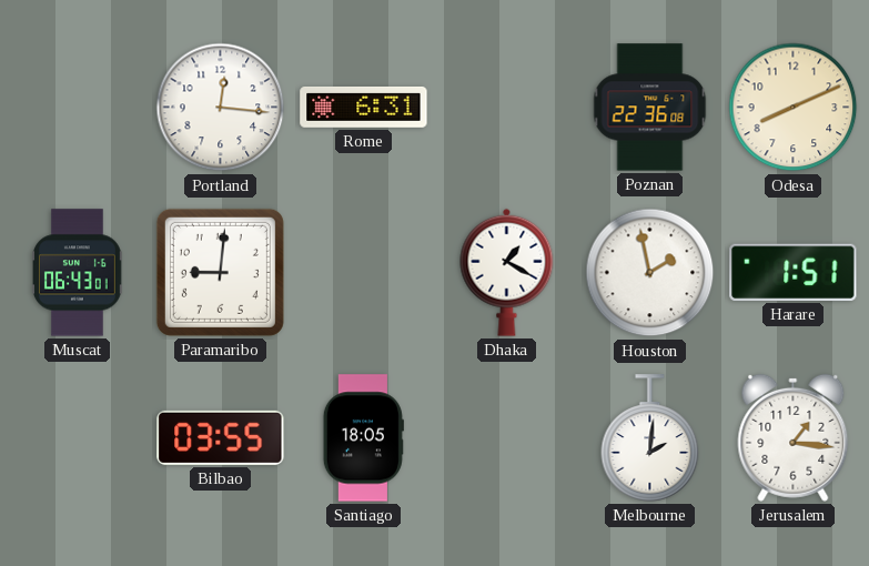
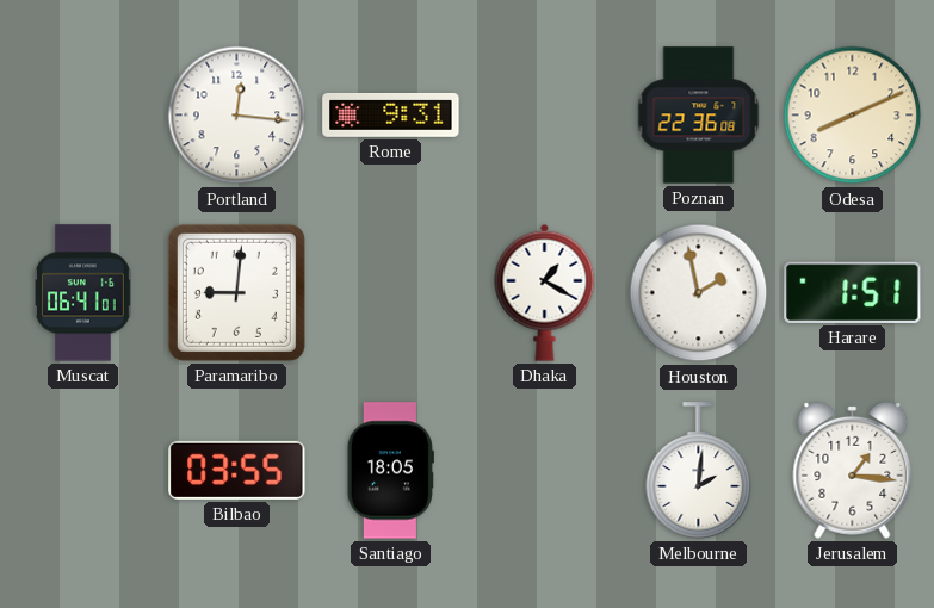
Rome: 6:31 -> 9:31
Muscat: 06:43 -> 06:41
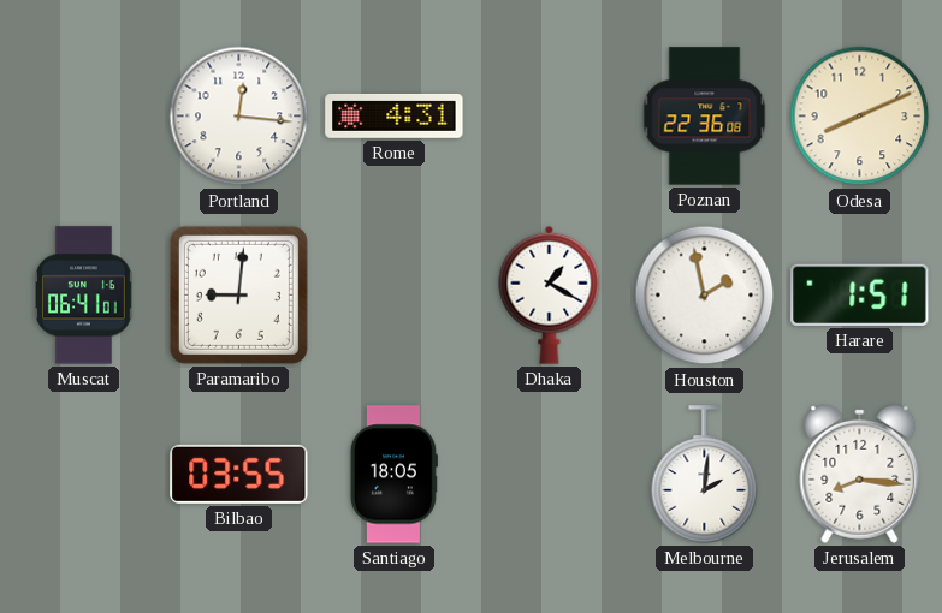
Rome: 9:31 -> 4:31
Jerusalem: 1:16 -> 8:16
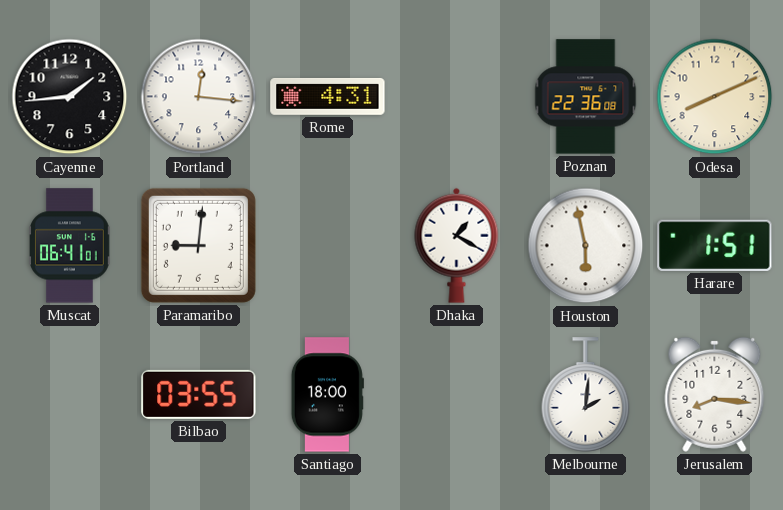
Cayenne: none -> 1:44
Houston: 1:58 -> 5:58
Santiago: 18:05 -> 18:00
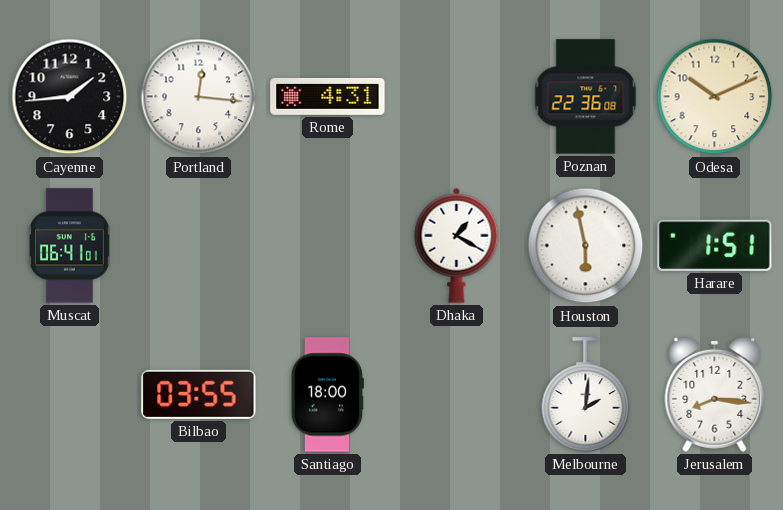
Odesa: 8:11 -> 10:11
Paramaribo: 9:01 -> none
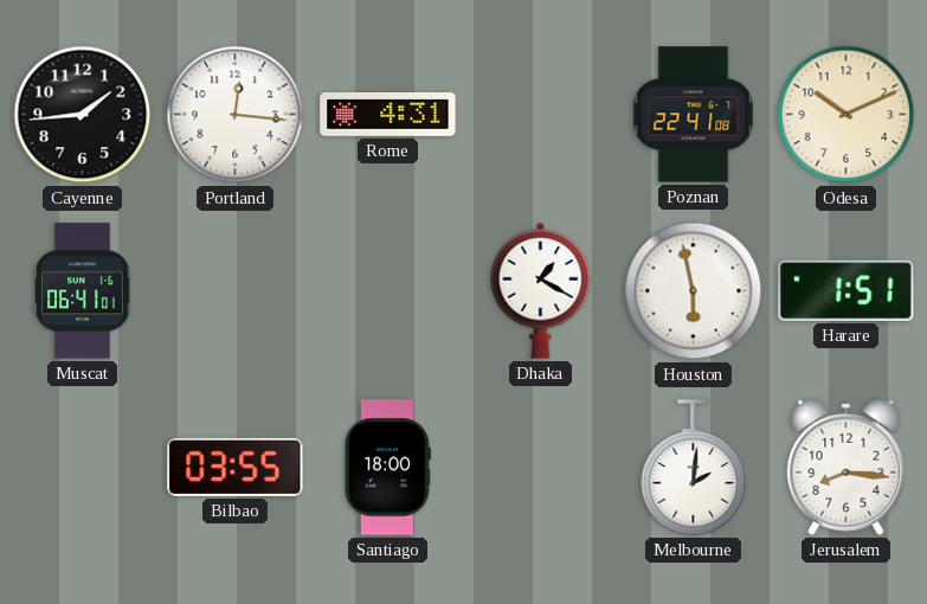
Poznan: 22:36 -> 22:41
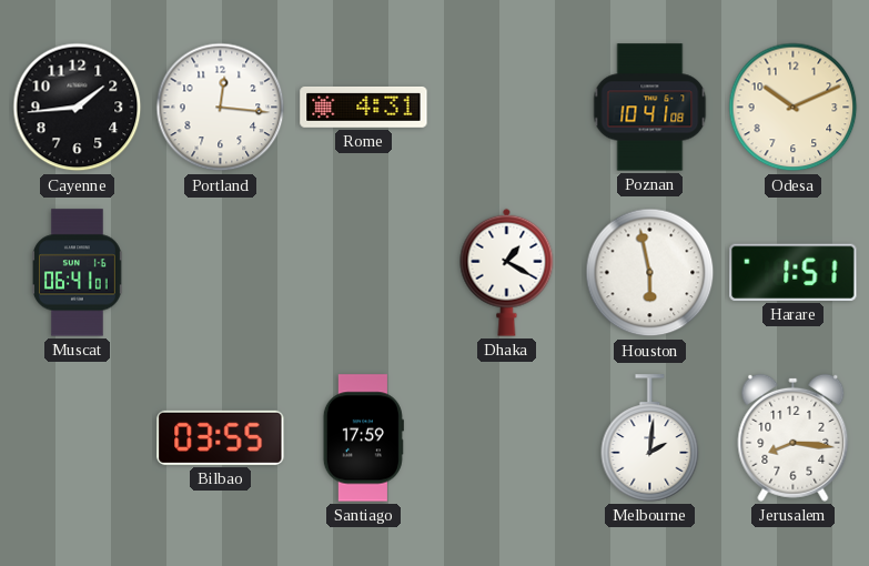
Poznan: 22:41 -> 10:41
Santiago: 18:00 -> 17:59
